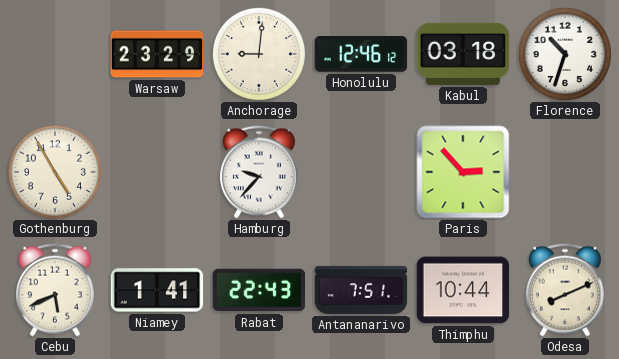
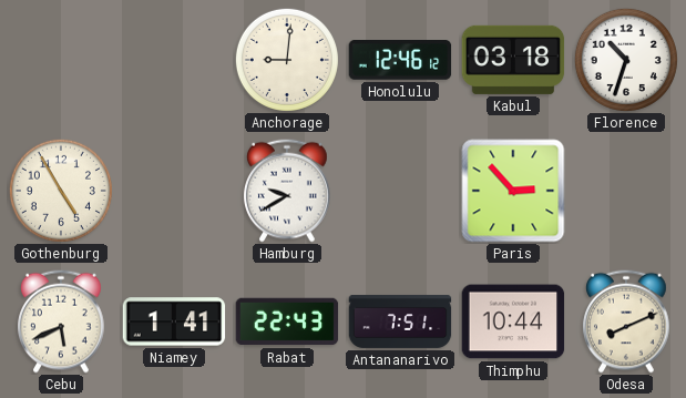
Warsaw: 23:29 -> none
Hamburg: 9:37 -> 9:40
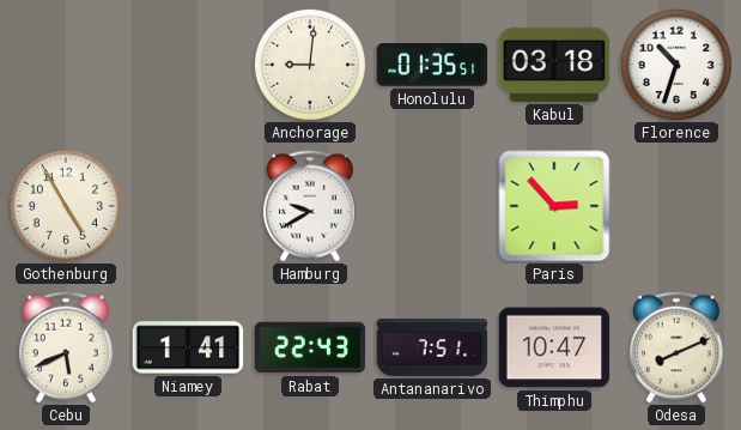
Honolulu: 12:46 -> 01:35
Thimphu: 10:44 -> 10:47
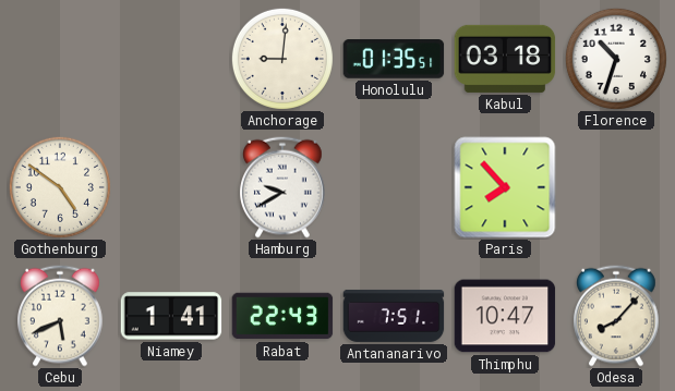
Gothenburg: 4:55 -> 4:51
Paris: 2:53 -> 7:53
Odesa: 8:11 -> 8:07
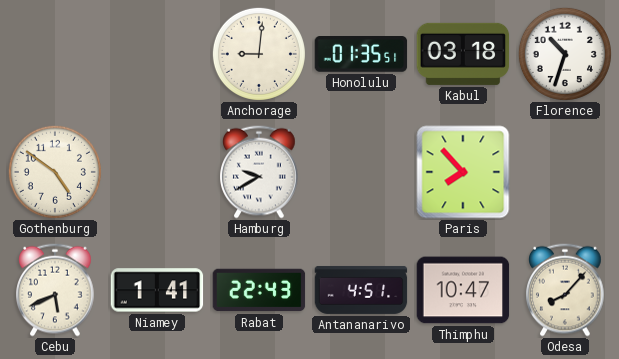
Antananarivo: 7:51 -> 4:51
